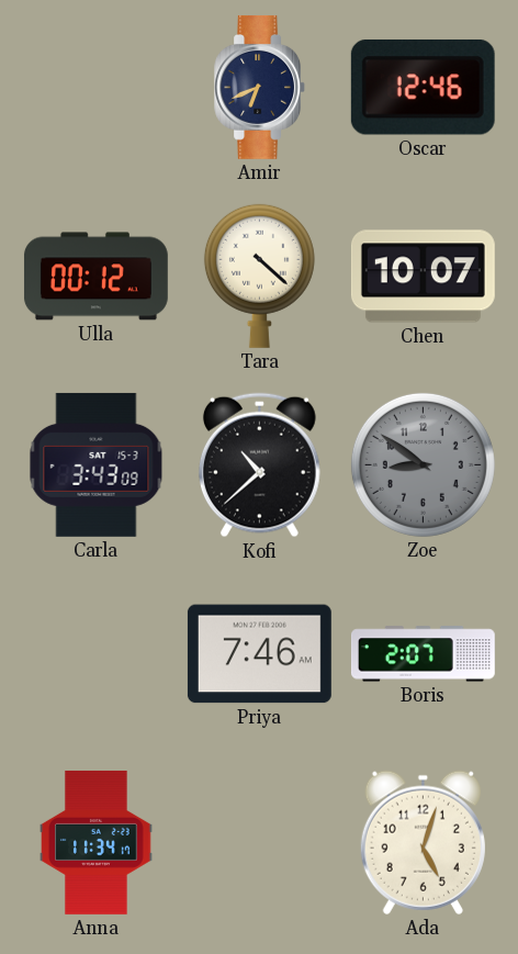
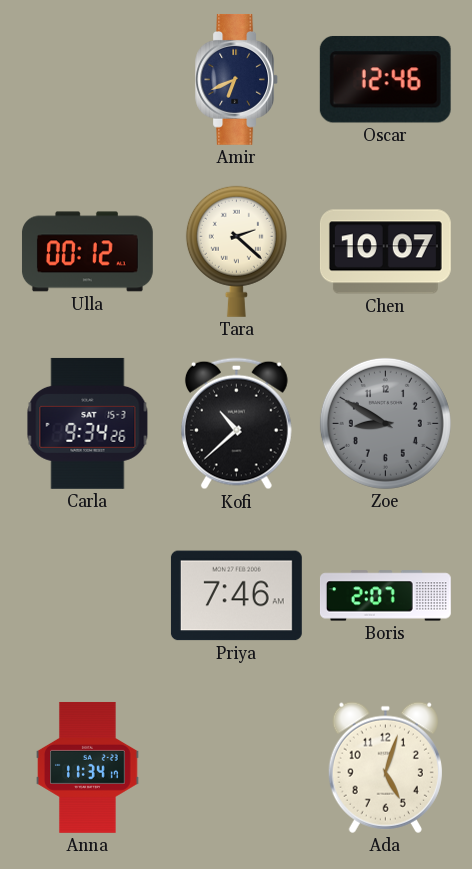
Tara: 4:22 -> 2:22
Carla: 3:43 -> 9:34
Zoe: 8:51 -> 8:50
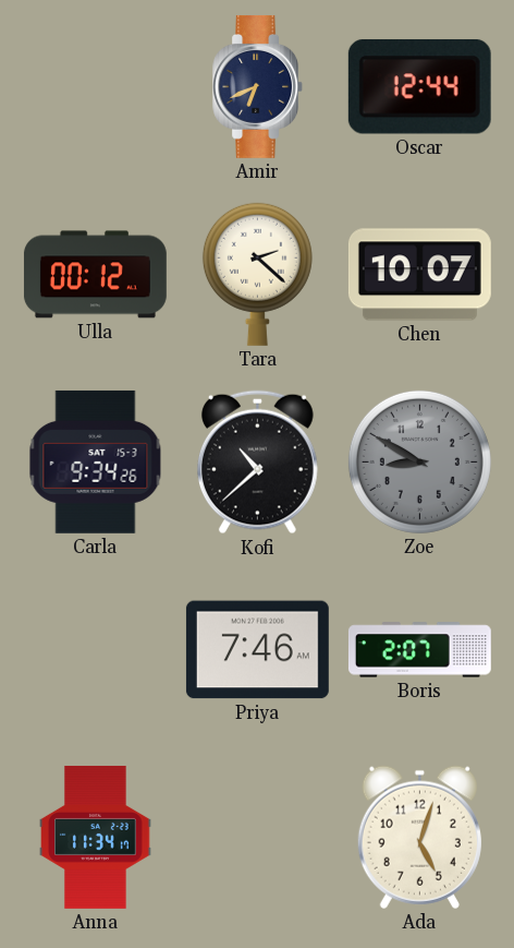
Oscar: 12:46 -> 12:44
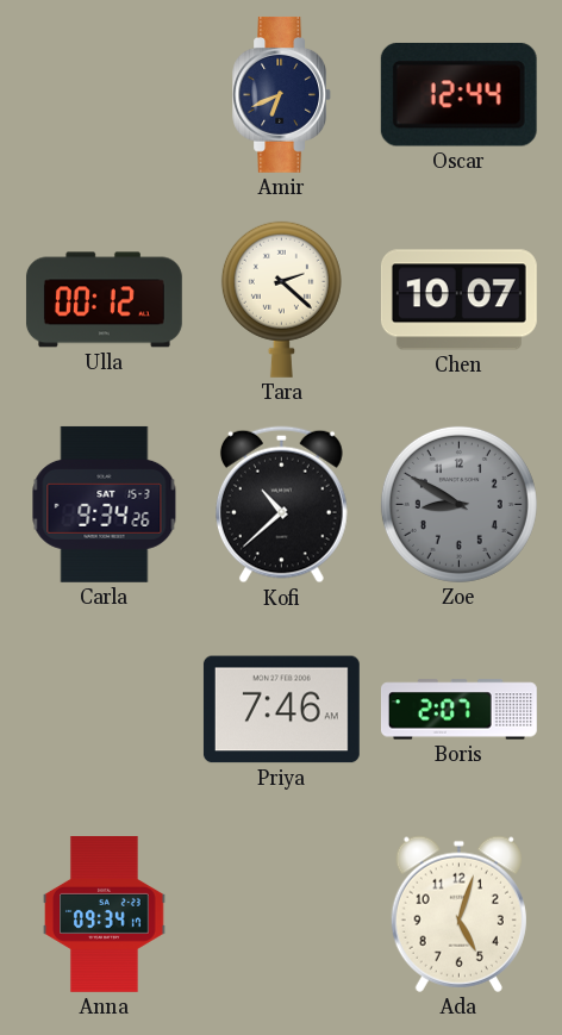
Anna: 11:34 -> 09:34
